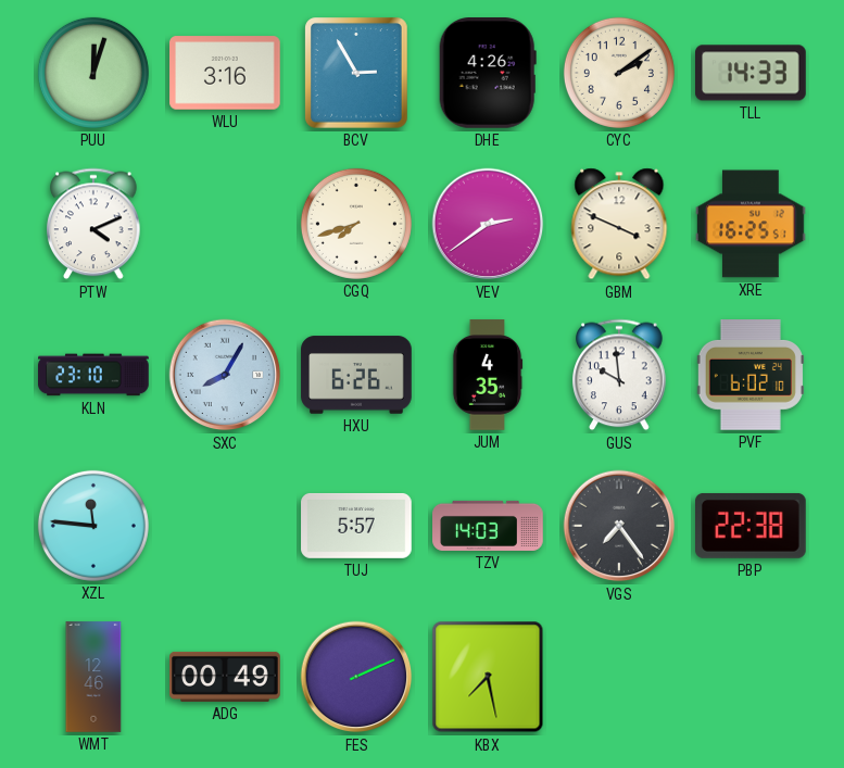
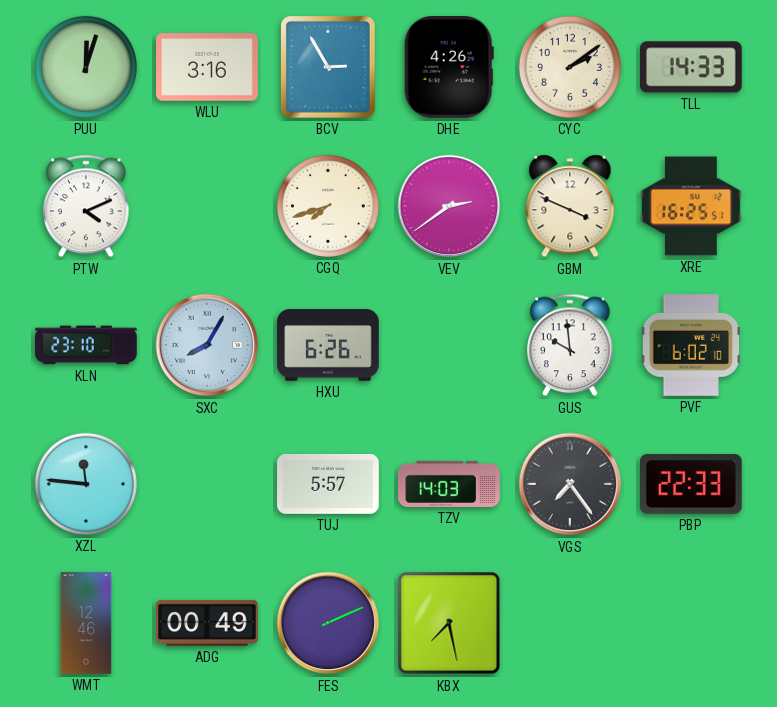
JUM: 4:35 -> none
PBP: 22:38 -> 22:33
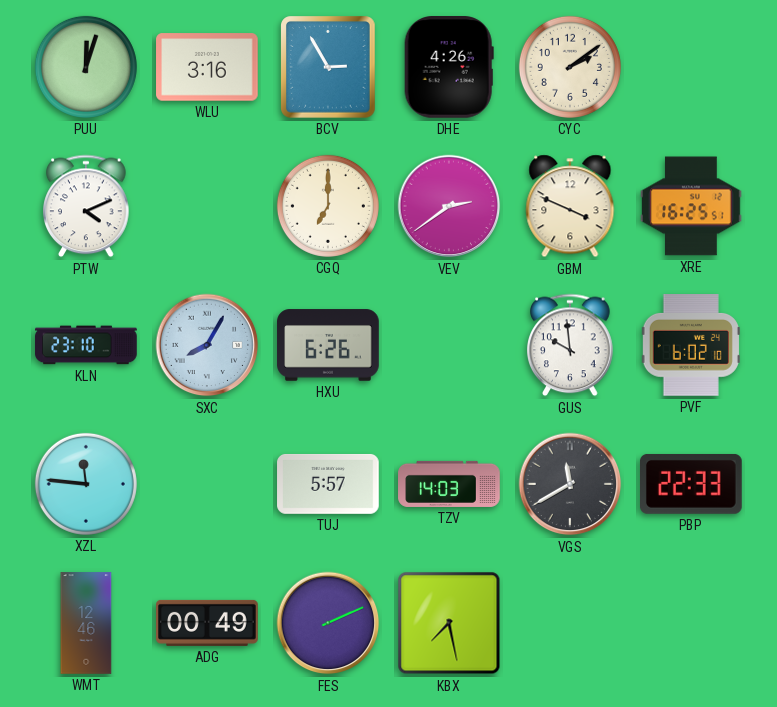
TLL: 14:33 -> none
CGQ: 7:42 -> 7:00
VGS: 7:24 -> 11:40
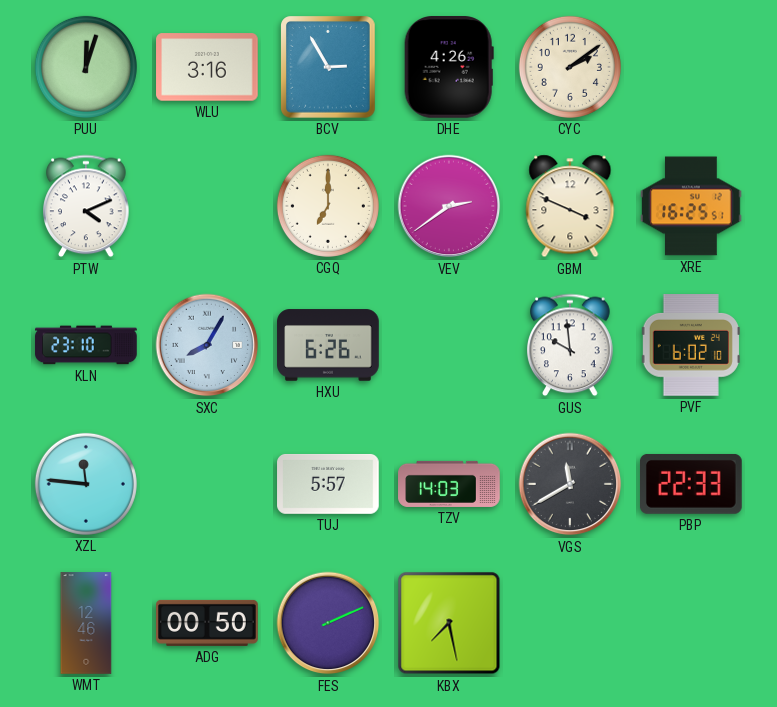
ADG: 00:49 -> 00:50
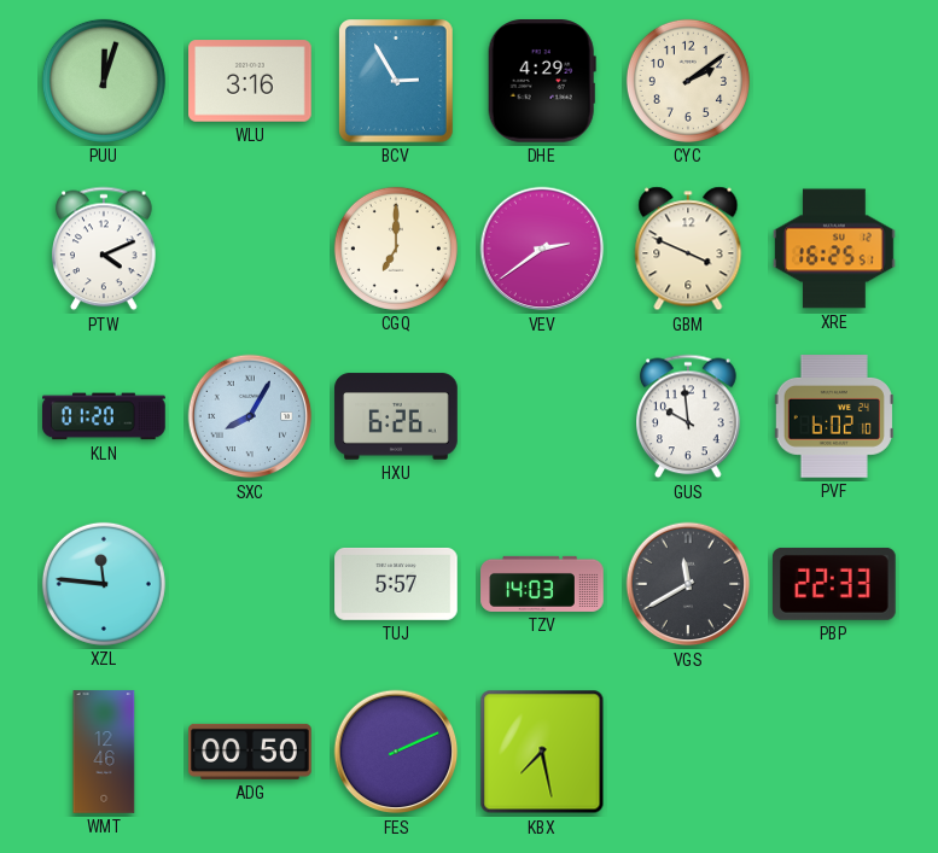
DHE: 4:26 -> 4:29
KLN: 23:10 -> 01:20
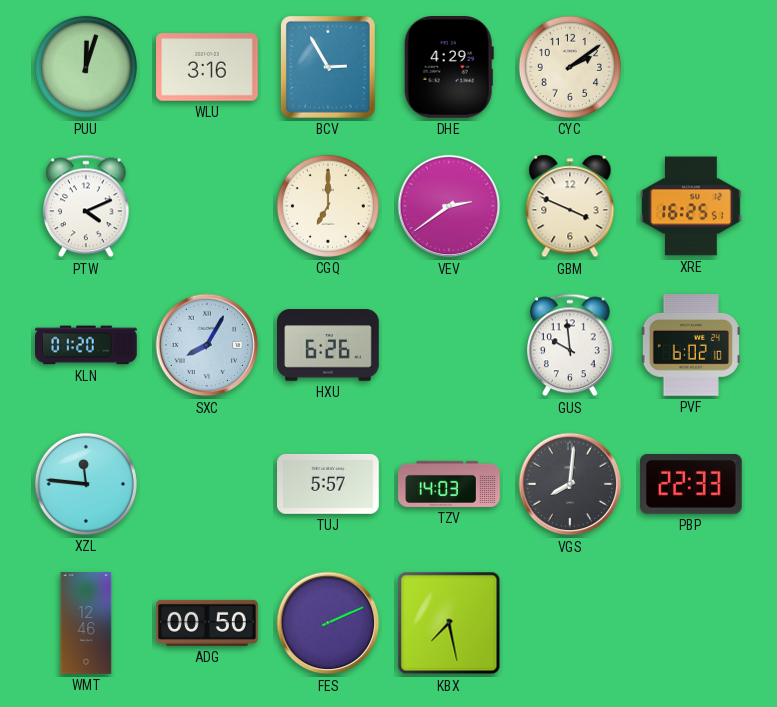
VGS: 11:40 -> 8:01
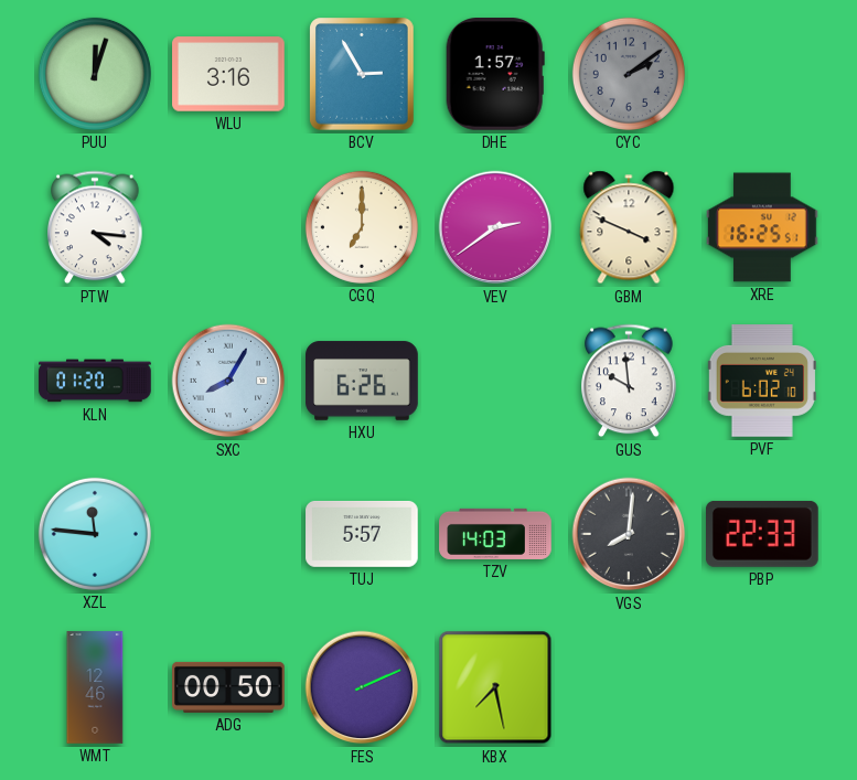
DHE: 4:29 -> 1:57
CYC dial: cream -> grey
PTW: 4:11 -> 4:16
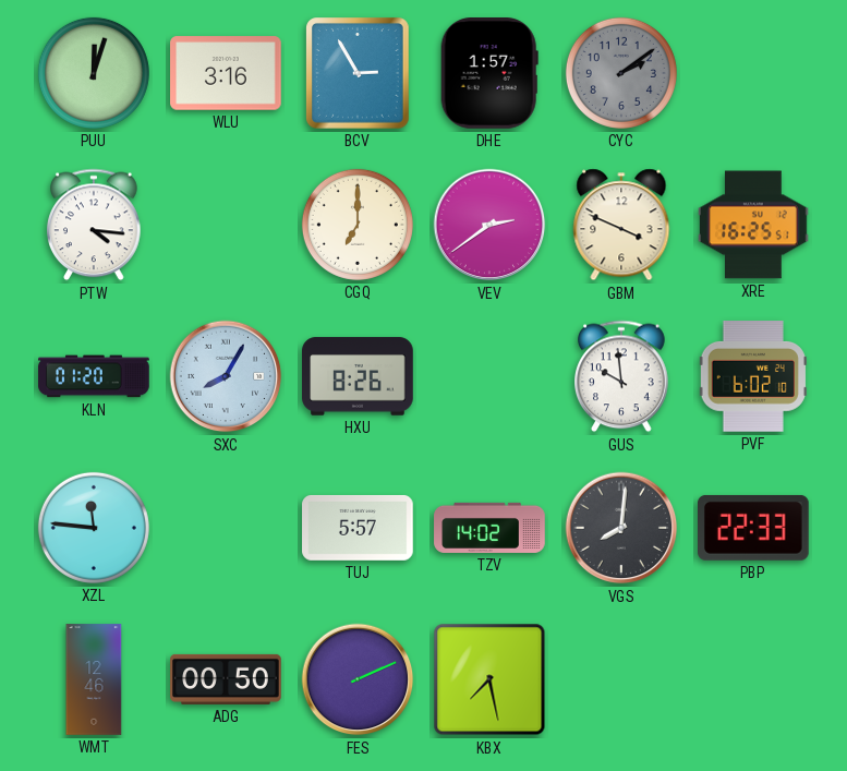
HXU: 6:26 -> 8:26
TZV: 14:03 -> 14:02
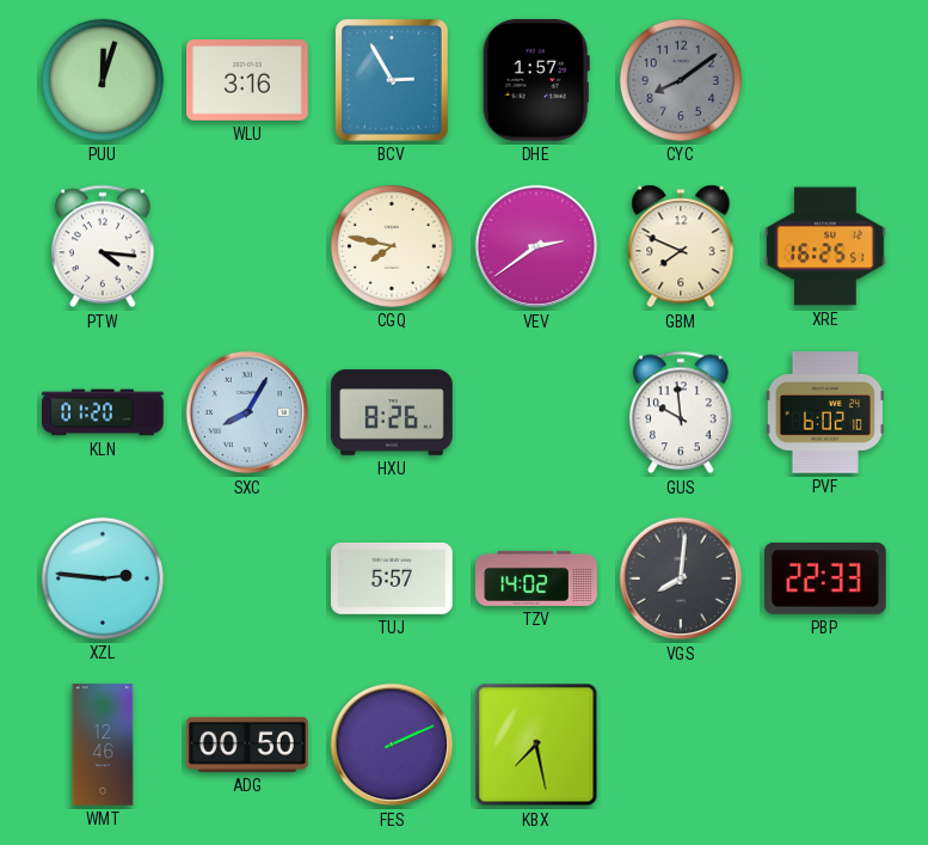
CYC: 2:09 -> 8:09
CGQ: 7:00 -> 7:47
GBM: 3:49 -> 7:49
XZL: 11:46 -> 2:46
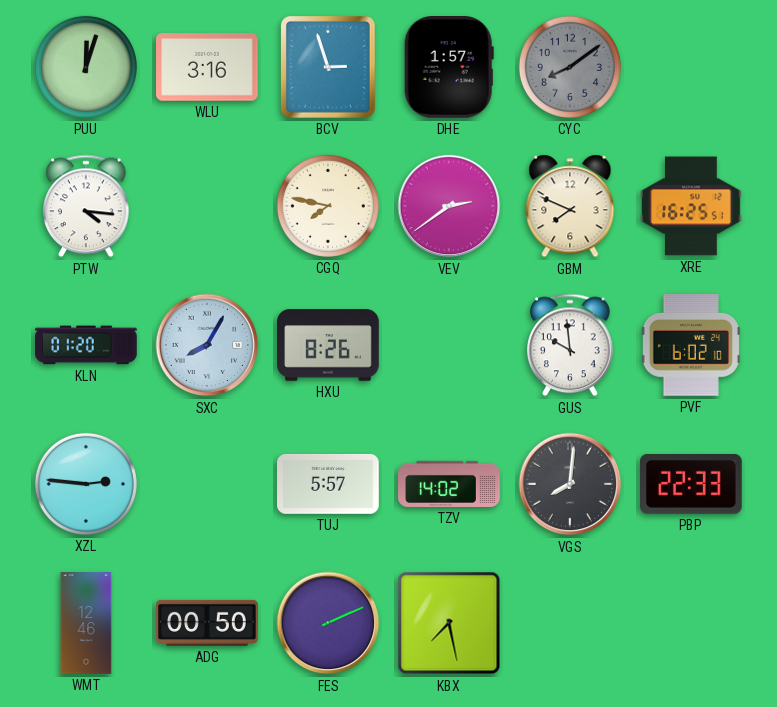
BCV: 2:55 -> 2:57
